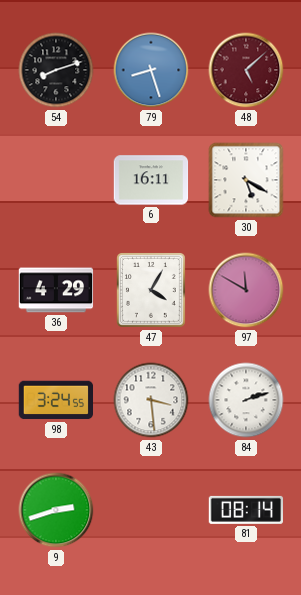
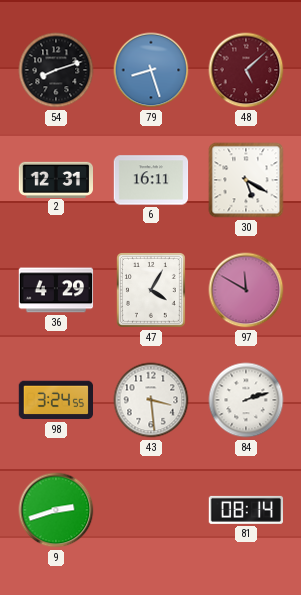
2: none -> 12:31
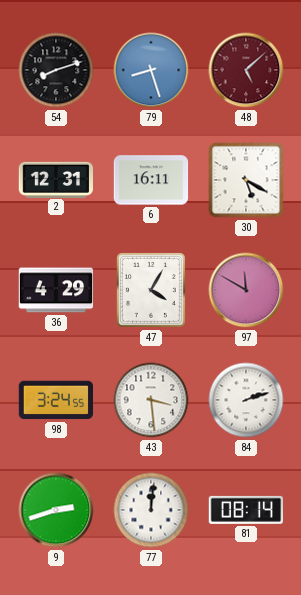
77: none -> 12:01
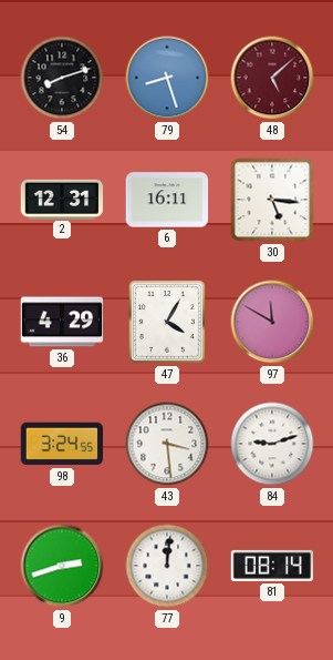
30: 5:20 -> 5:16
84: 2:12 -> 9:12
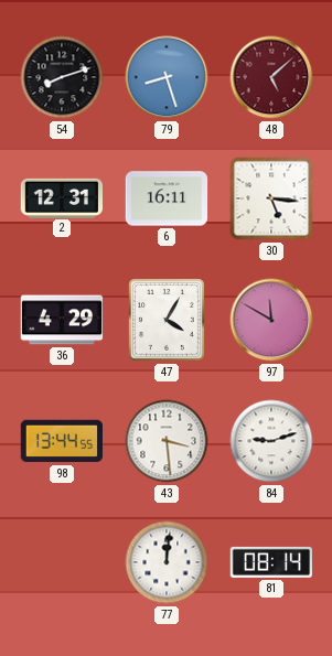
98: 3:24 -> 13:44
9: 2:42 -> none
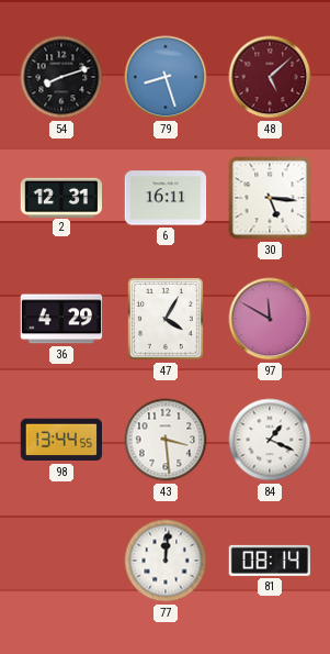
84: 9:12 -> 1:19
